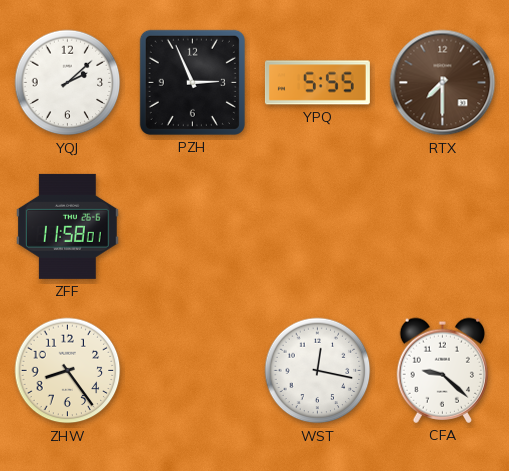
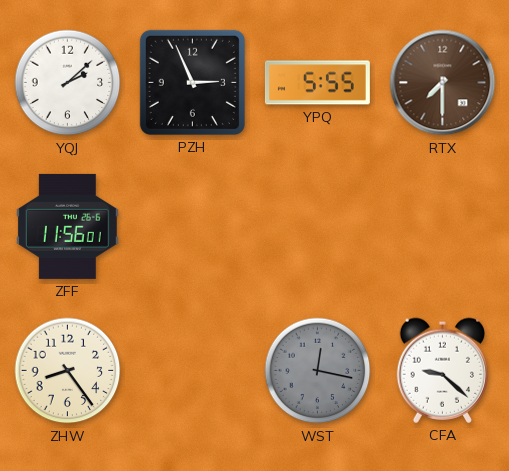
ZFF: 11:58 -> 11:56
WST dial: white -> grey
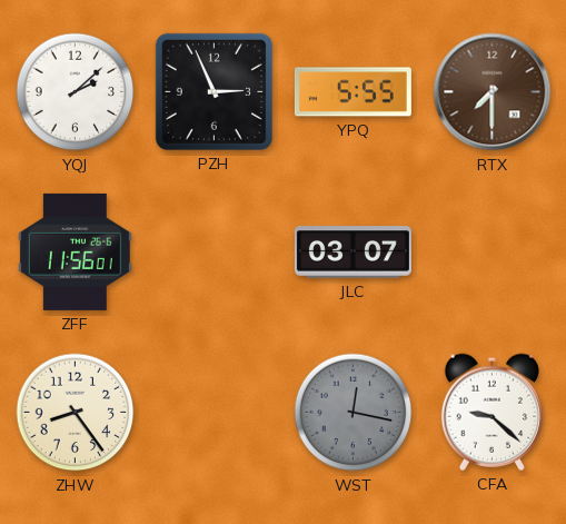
JLC: none -> 03:07
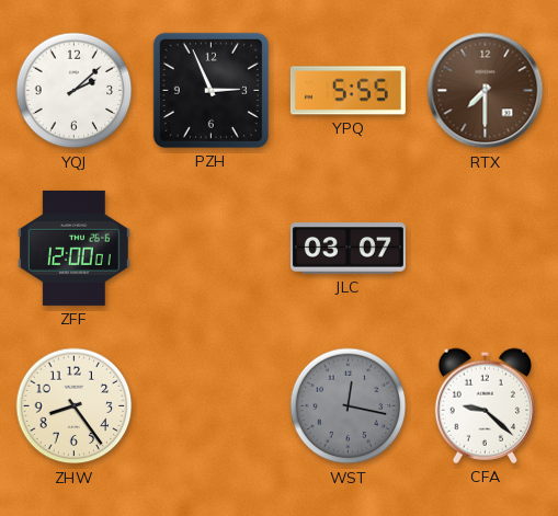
ZFF: 11:56 -> 12:00
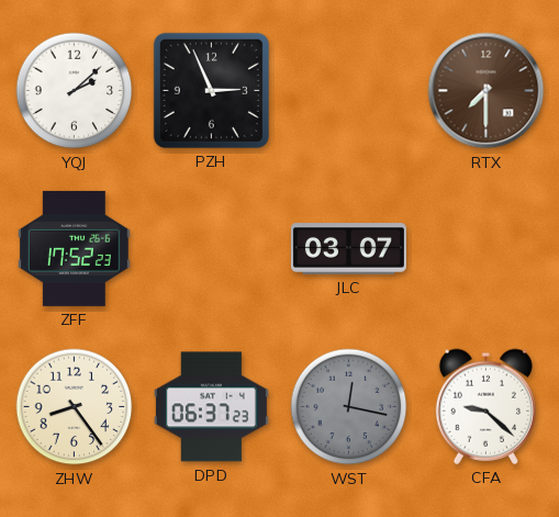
YPQ: 5:55 -> none
ZFF: 12:00 -> 17:52
DPD: none -> 06:37
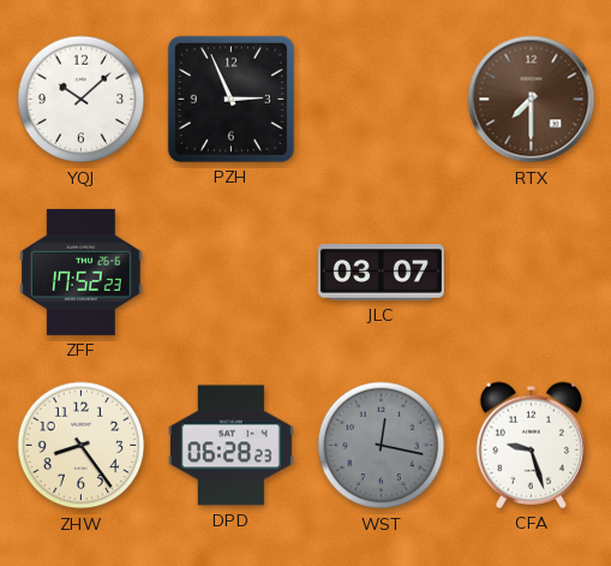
YQJ: 2:08 -> 10:08
DPD: 06:37 -> 06:28
CFA: 9:22 -> 9:27
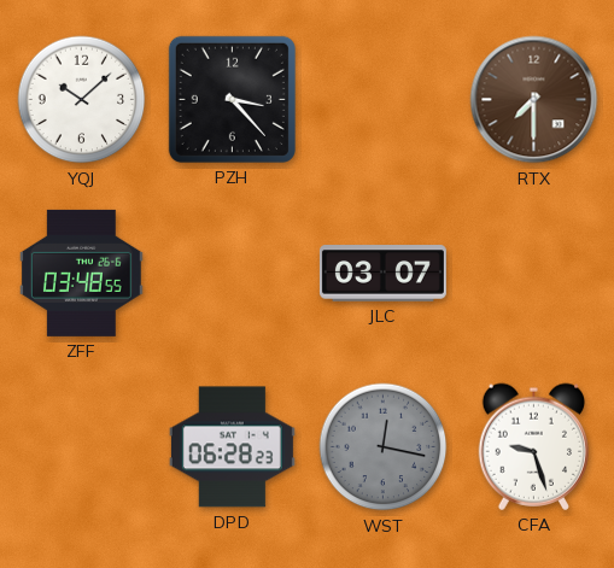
PZH: 2:56 -> 3:23
ZFF: 17:52 -> 03:48
ZHW: 8:24 -> none
